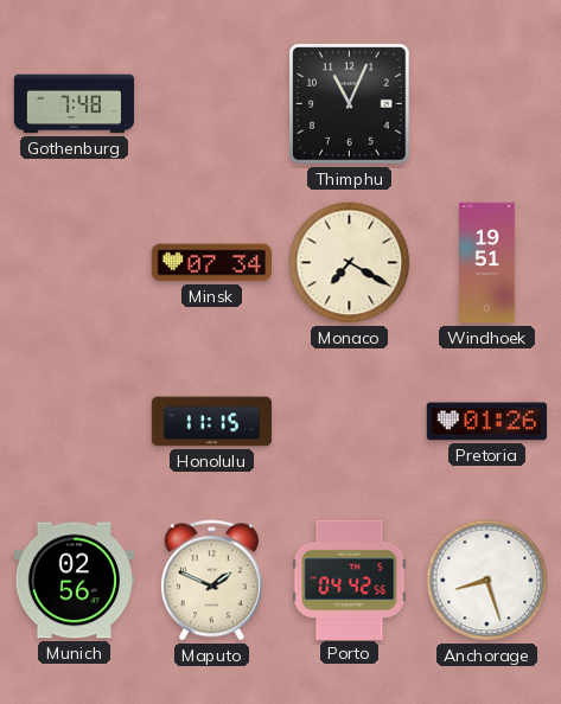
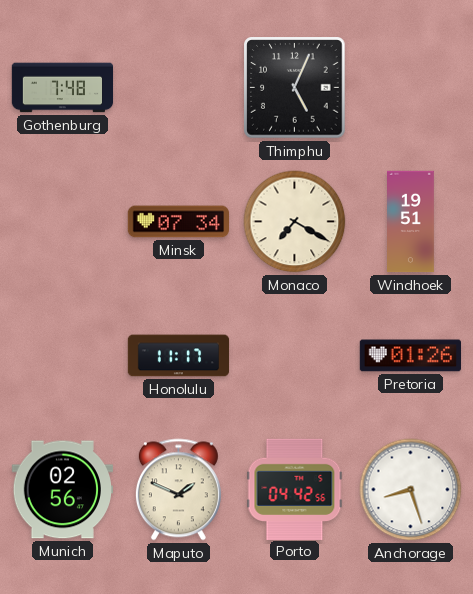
Thimphu: 11:04 -> 5:04
Honolulu: 11:15 -> 11:17
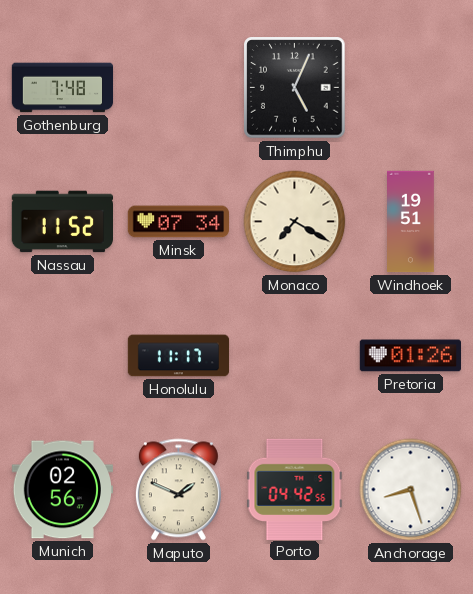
Nassau: none -> 11:52
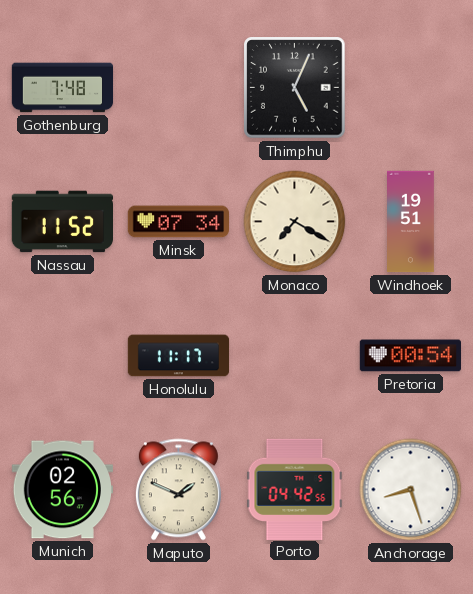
Pretoria: 01:26 -> 00:54
